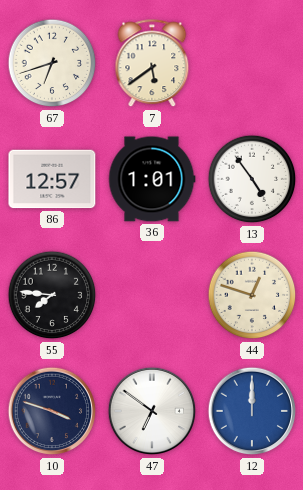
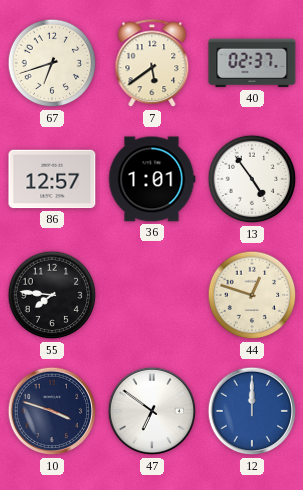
40: none -> 02:37
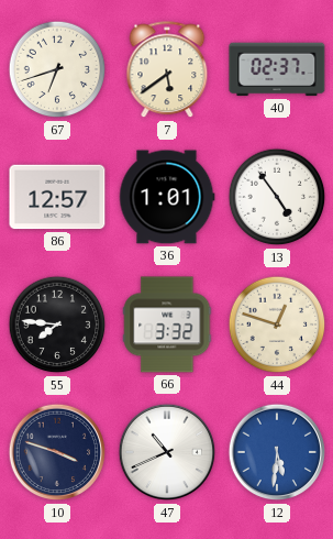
66: none -> 3:32
47: 6:51 -> 10:41
12: 12:00 -> 5:31
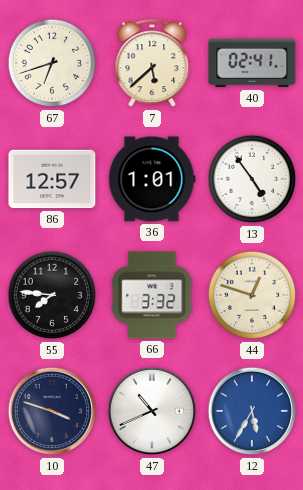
7: 5:39 -> 5:38
40: 02:37 -> 02:41
12: 5:31 -> 5:35
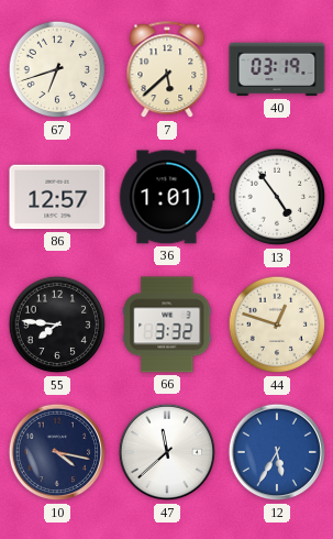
40: 02:41 -> 03:19
10: 3:48 -> 4:17
47: 10:41 -> 11:38
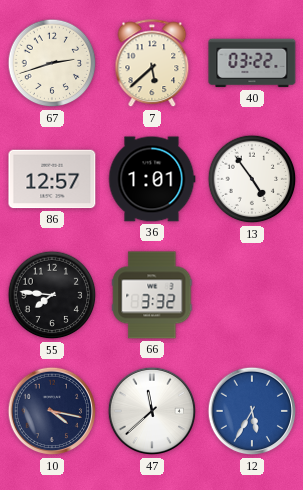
67: 6:42 -> 2:42
40: 03:19 -> 03:22
44: 12:48 -> none
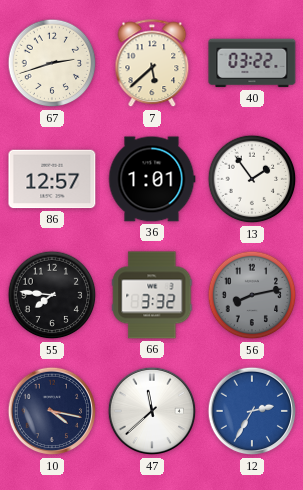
13: 4:54 -> 1:54
56: none -> 8:13
12: 5:35 -> 2:35
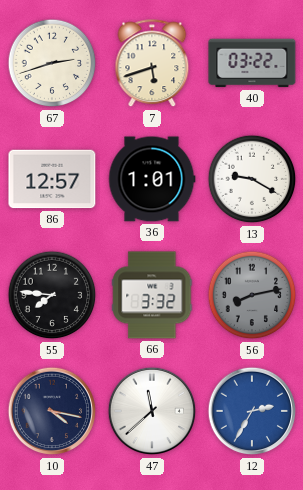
7: 5:38 -> 5:42
13: 1:54 -> 9:20
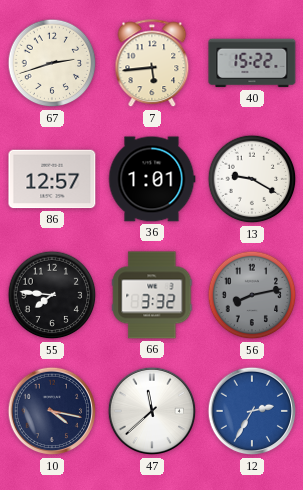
7: 5:42 -> 5:44
40: 03:22 -> 15:22
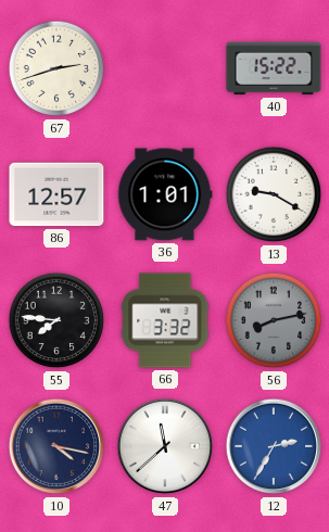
7: 5:44 -> none
